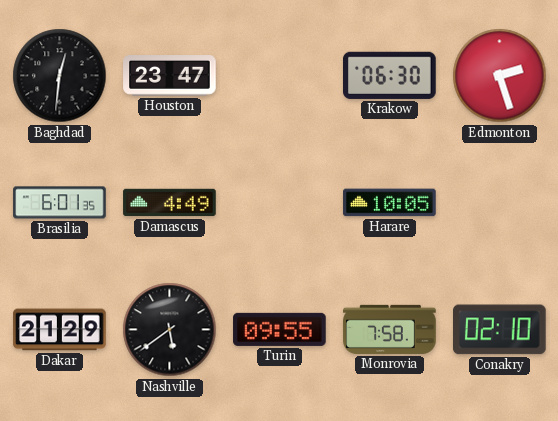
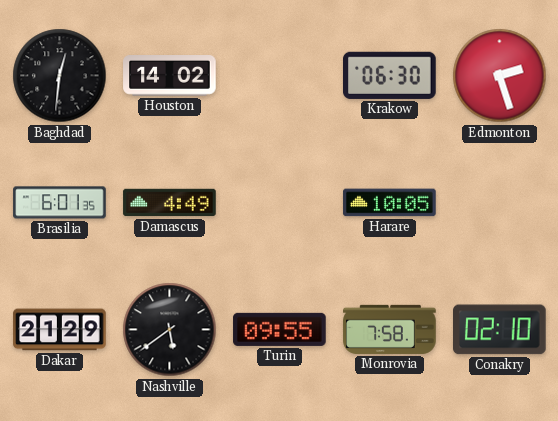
Houston: 23:47 -> 14:02
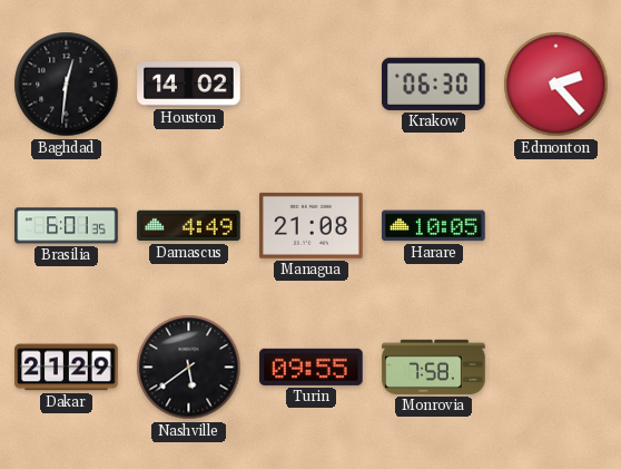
Edmonton: 2:27 -> 2:23
Managua: none -> 21:08
Conakry: 02:10 -> none
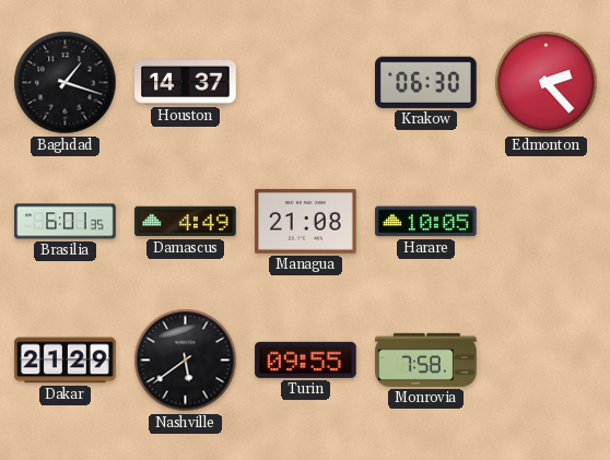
Baghdad: 12:31 -> 1:18
Houston: 14:02 -> 14:37
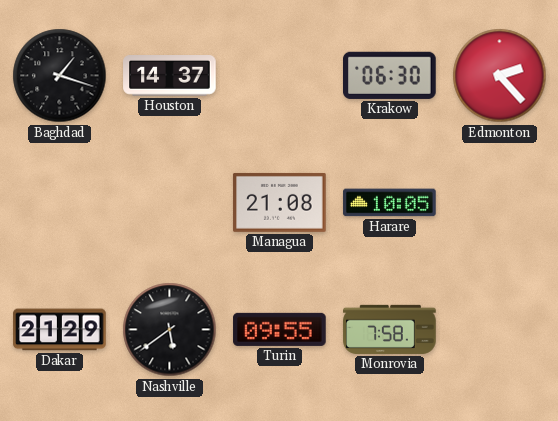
Brasilia: 6:01 -> none
Damascus: 4:49 -> none
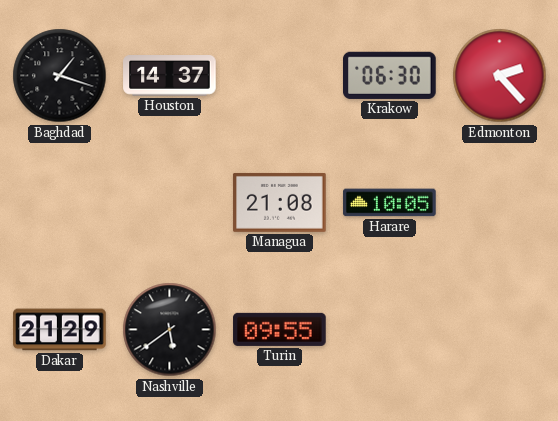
Monrovia: 7:58 -> none
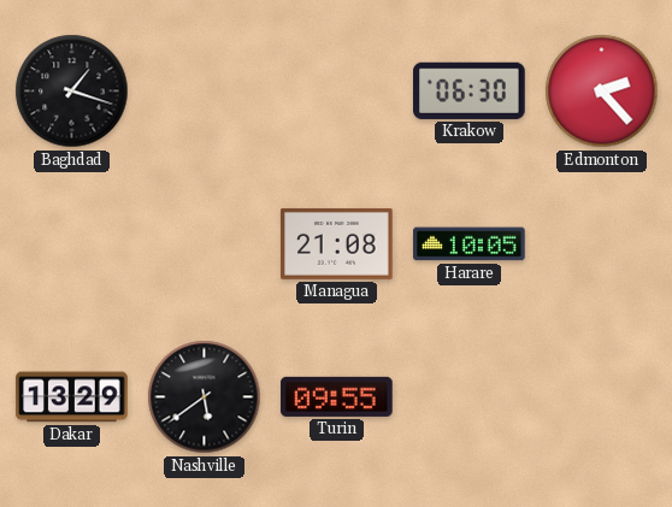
Houston: 14:37 -> none
Dakar: 21:29 -> 13:29
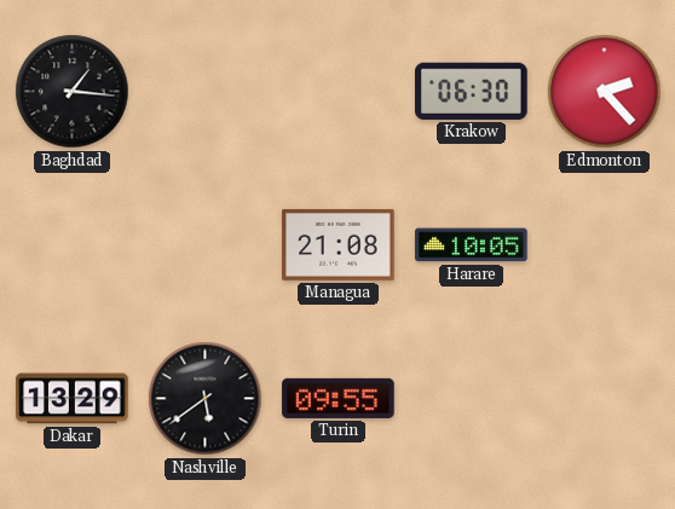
Baghdad: 1:18 -> 1:16
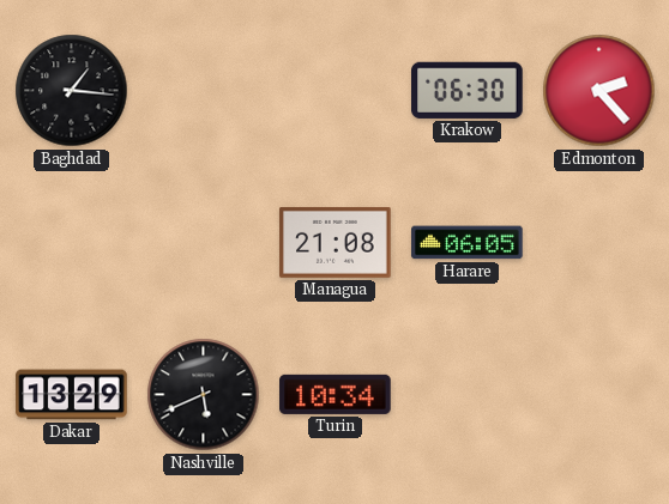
Harare: 10:05 -> 06:05
Nashville: 5:39 -> 5:41
Turin: 09:55 -> 10:34
